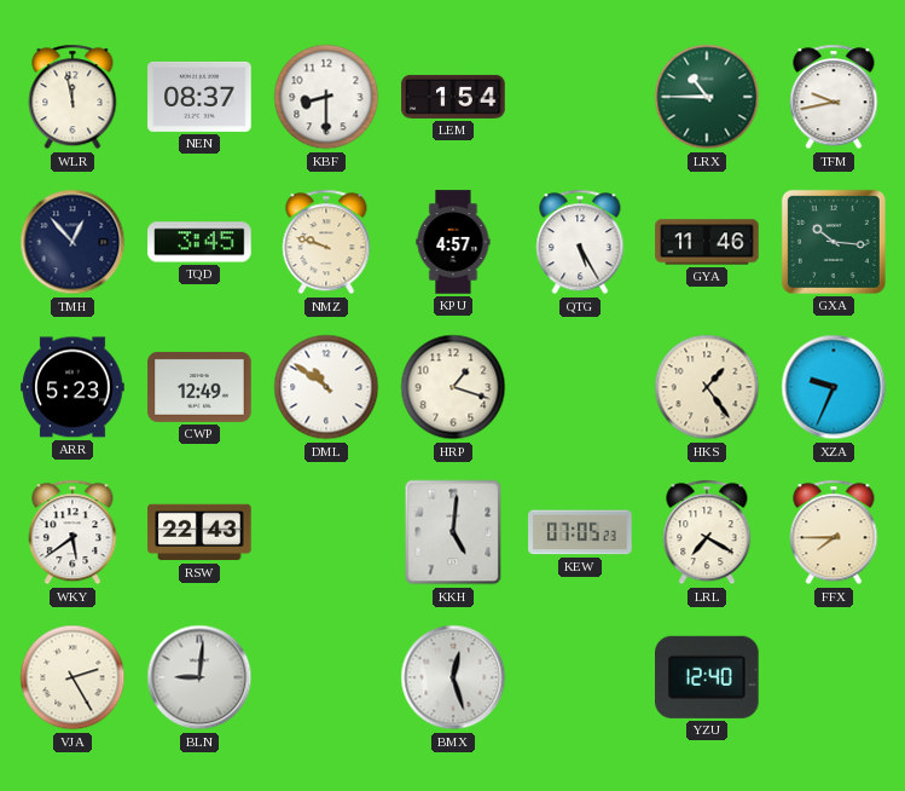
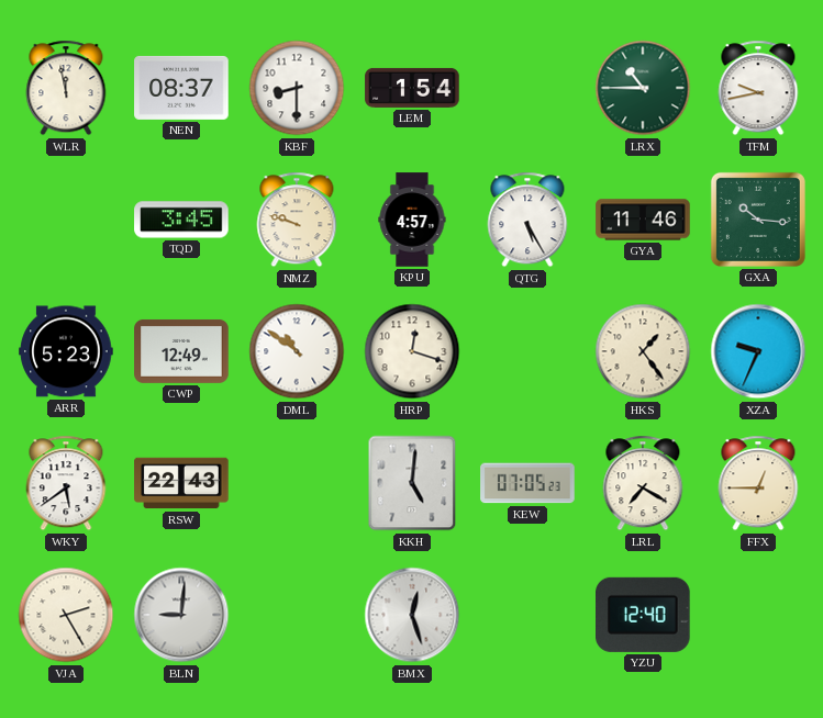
TMH: 12:53 -> none
HRP: 1:18 -> 12:18
FFX: 7:45 -> 12:45
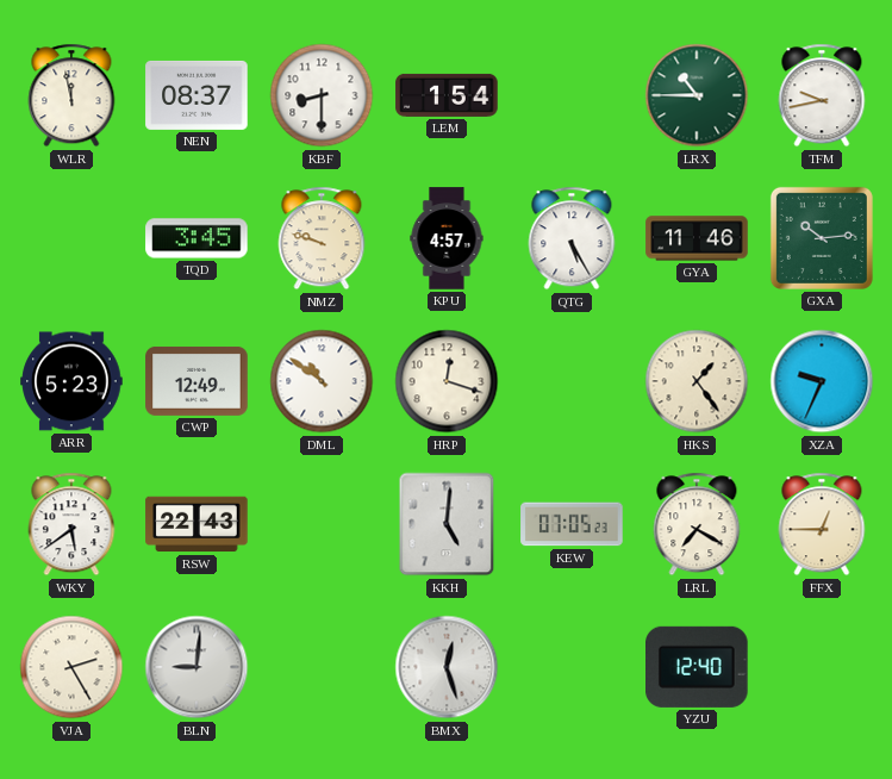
GXA: 10:16 -> 10:14
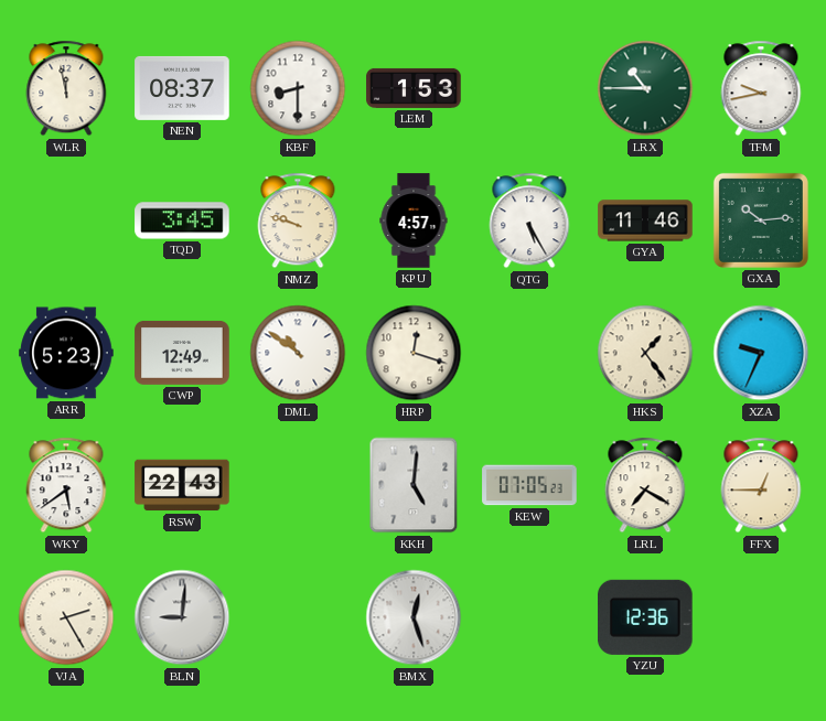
LEM: 1:54 -> 1:53
YZU: 12:40 -> 12:36
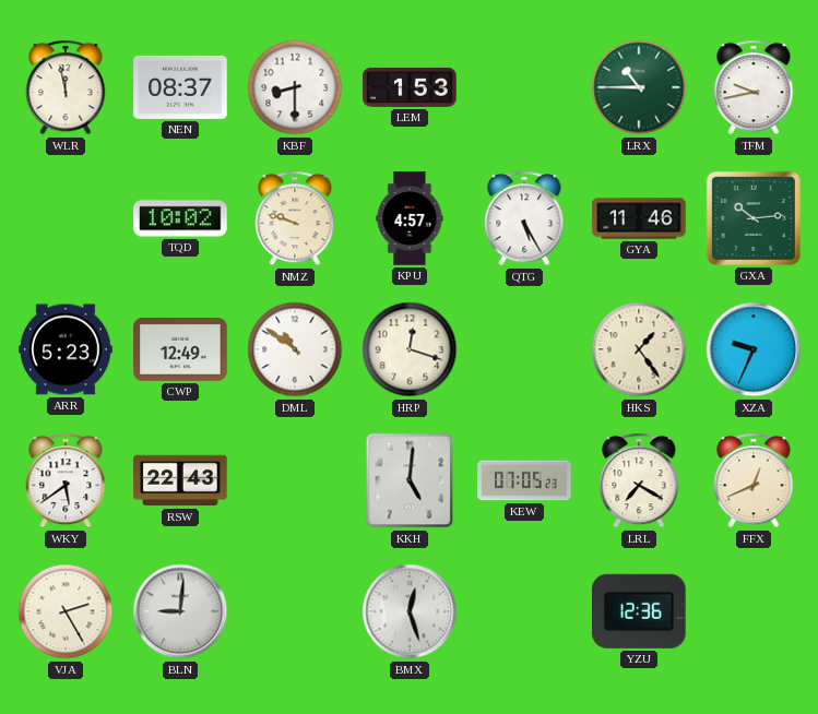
TQD: 3:45 -> 10:02
FFX: 12:45 -> 12:41
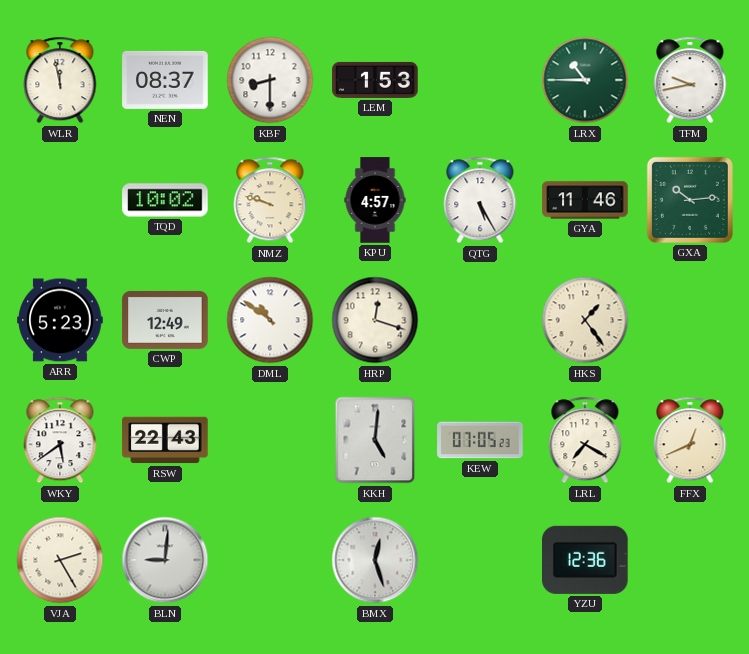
XZA: 9:34 -> none
